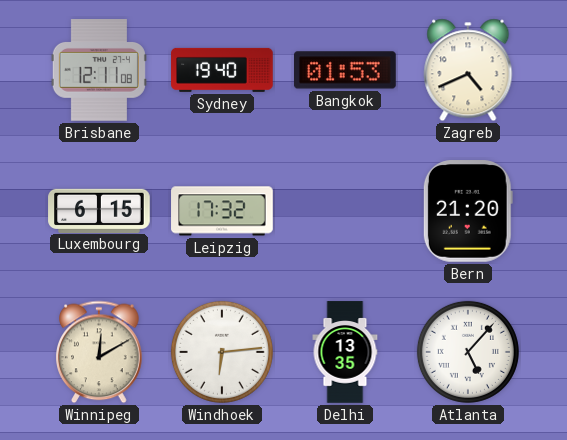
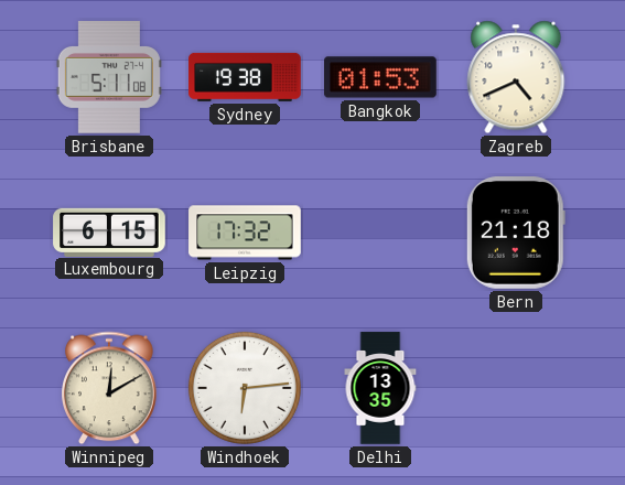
Brisbane: 12:11 -> 5:11
Sydney: 19:40 -> 19:38
Bern: 21:20 -> 21:18
Atlanta: 5:07 -> none
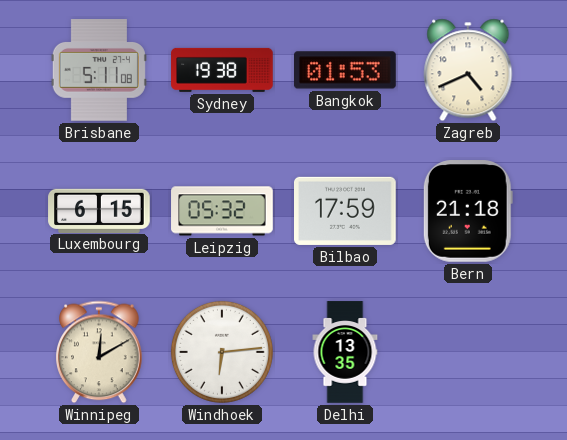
Leipzig: 17:32 -> 05:32
Bilbao: none -> 17:59
